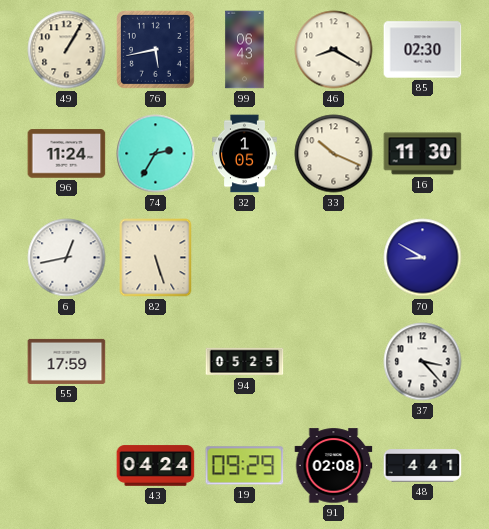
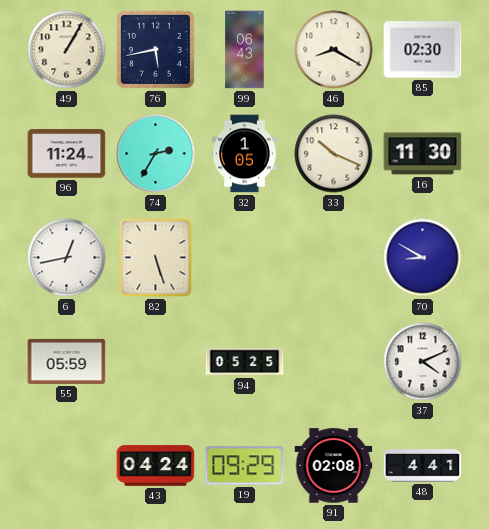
55: 17:59 -> 05:59
37: 3:23 -> 4:11
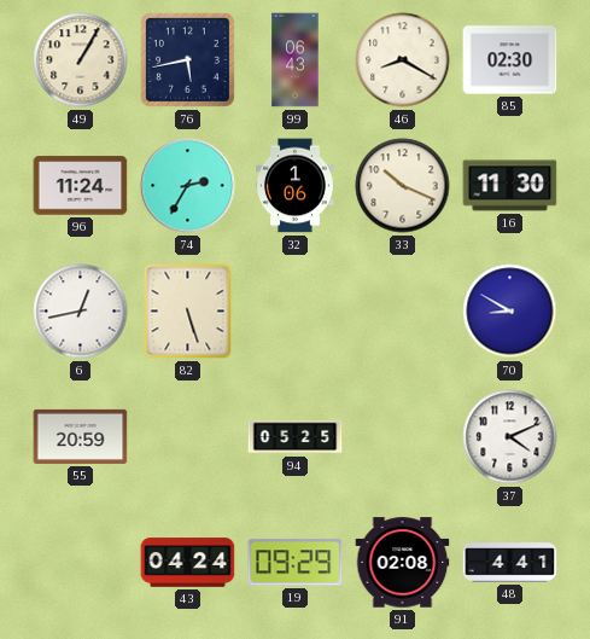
32: 1:05 -> 1:06
55: 05:59 -> 20:59
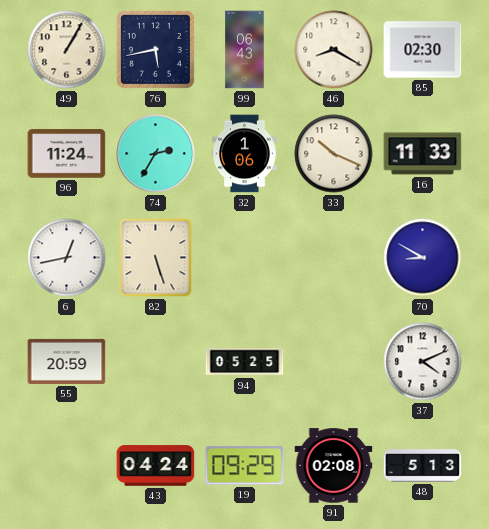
16: 11:30 -> 11:33
48: 4:41 -> 5:13
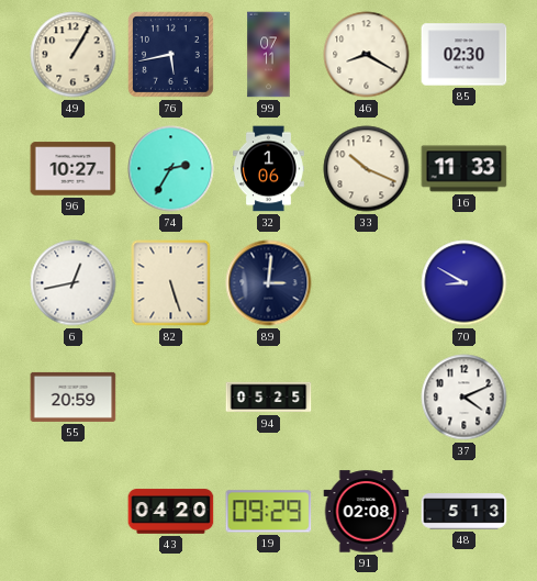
99: 06:43 -> 07:11
96: 11:24 -> 10:27
89: none -> 3:01
43: 04:24 -> 04:20
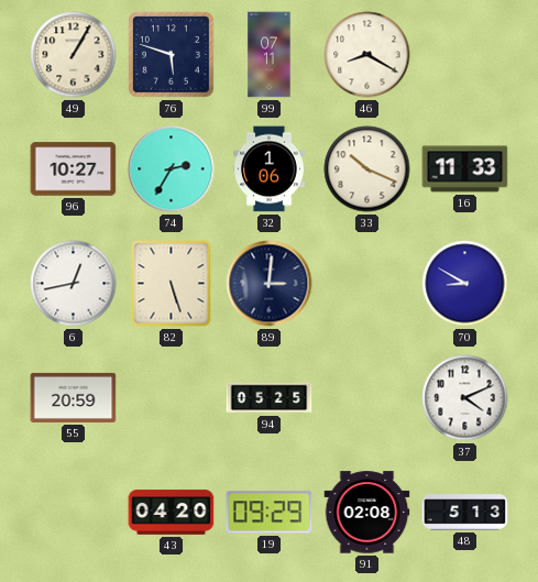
76: 5:43 -> 5:48
85: 02:30 -> none
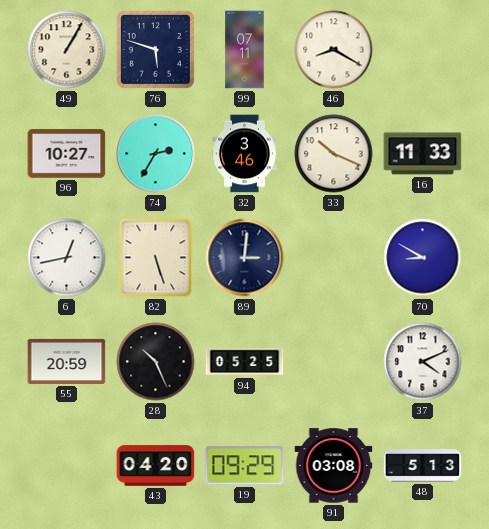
32: 1:06 -> 3:46
28: none -> 10:26
91: 02:08 -> 03:08
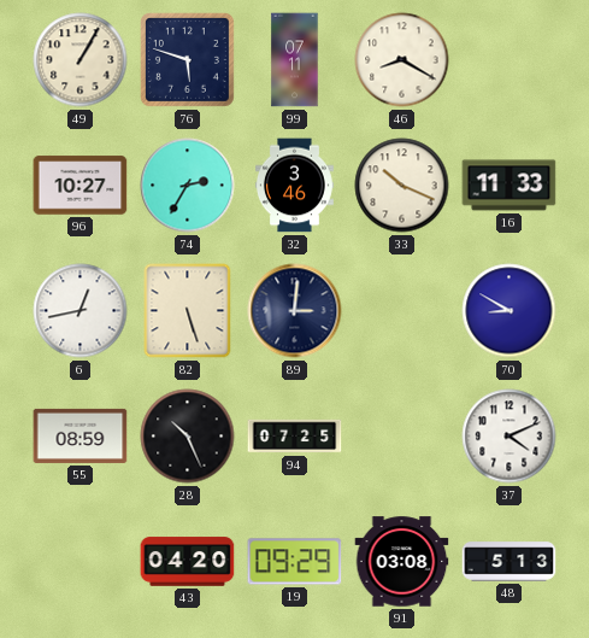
55: 20:59 -> 08:59
94: 05:25 -> 07:25
